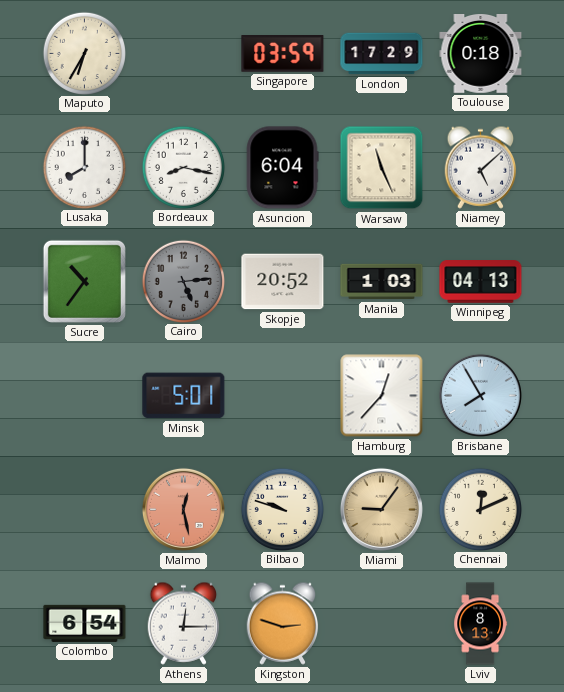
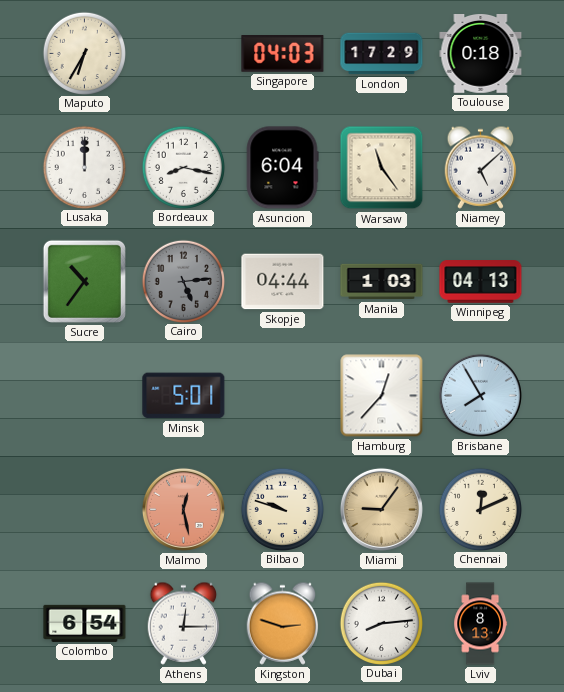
Singapore: 03:59 -> 04:03
Lusaka: 8:00 -> 12:00
Warsaw: 11:26 -> 11:24
Skopje: 20:52 -> 04:44
Dubai: none -> 8:14
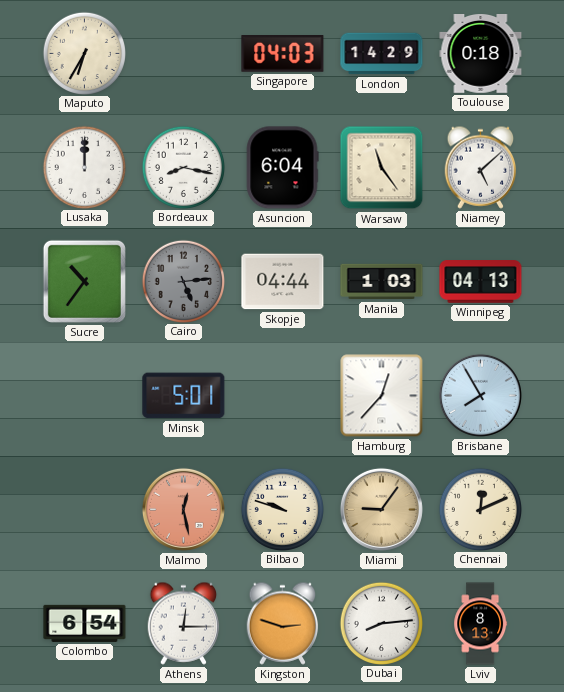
London: 17:29 -> 14:29
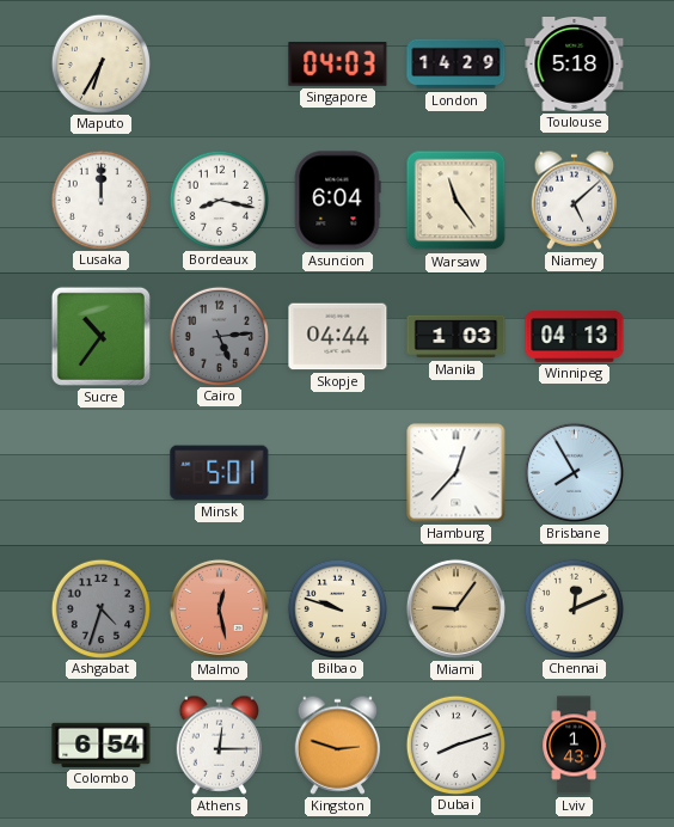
Toulouse: 0:18 -> 5:18
Ashgabat: none -> 4:33
Dubai: 8:14 -> 8:12
Lviv: 8:13 -> 1:43
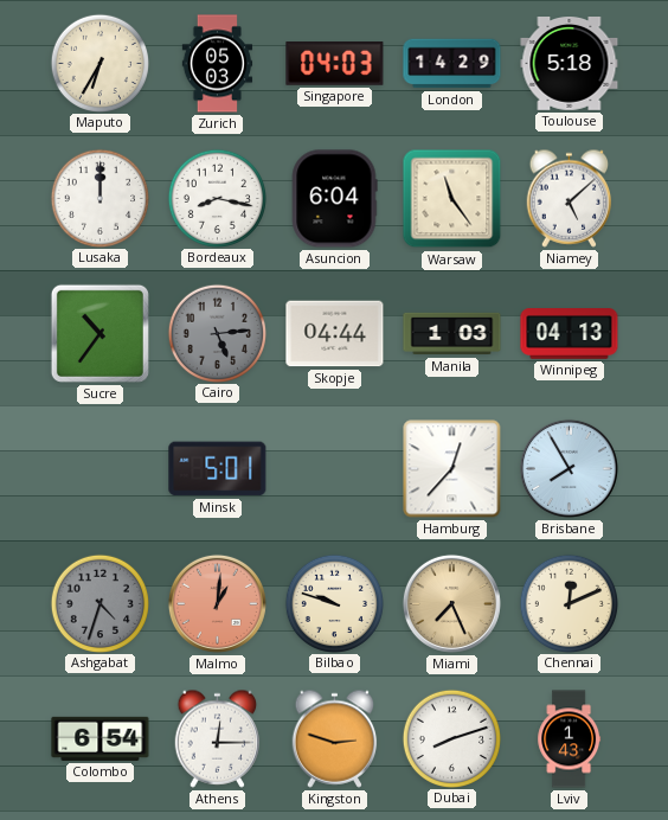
Zurich: none -> 05:03
Malmo: 12:28 -> 1:01
Miami: 9:06 -> 7:26
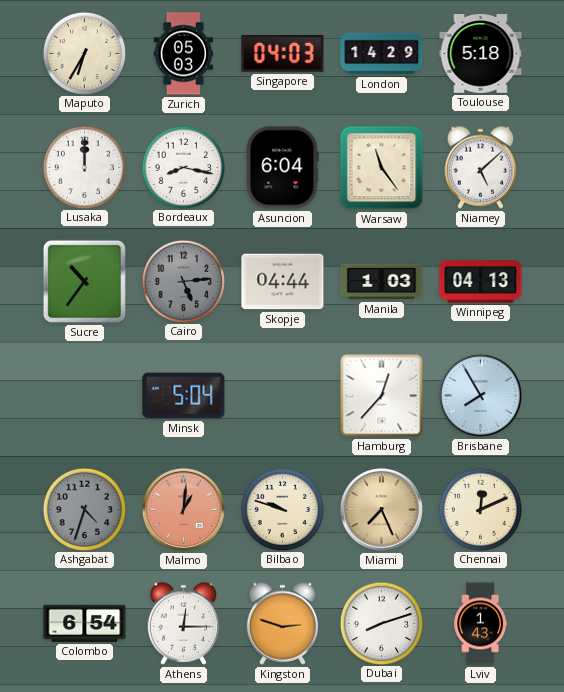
Minsk: 5:01 -> 5:04
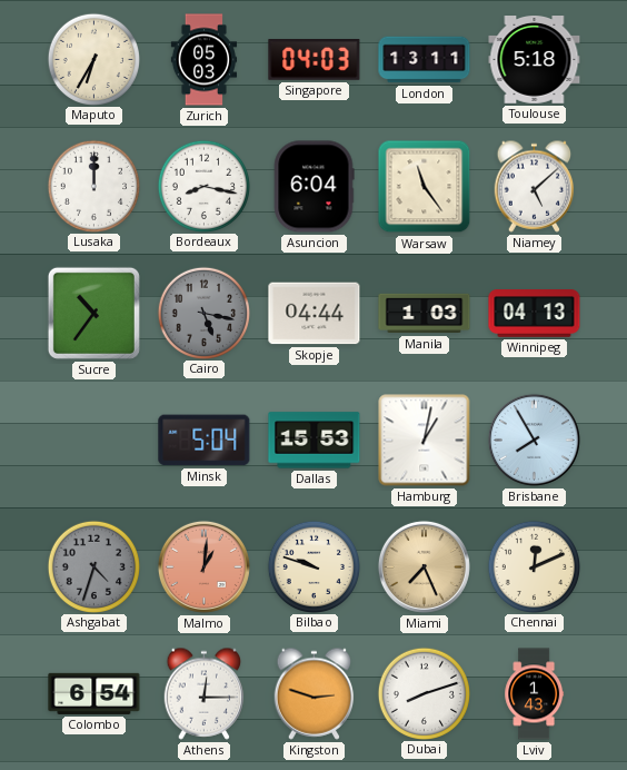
London: 14:29 -> 13:11
Cairo: 5:14 -> 5:17
Dallas: none -> 15:53
Hamburg: 12:37 -> 1:02
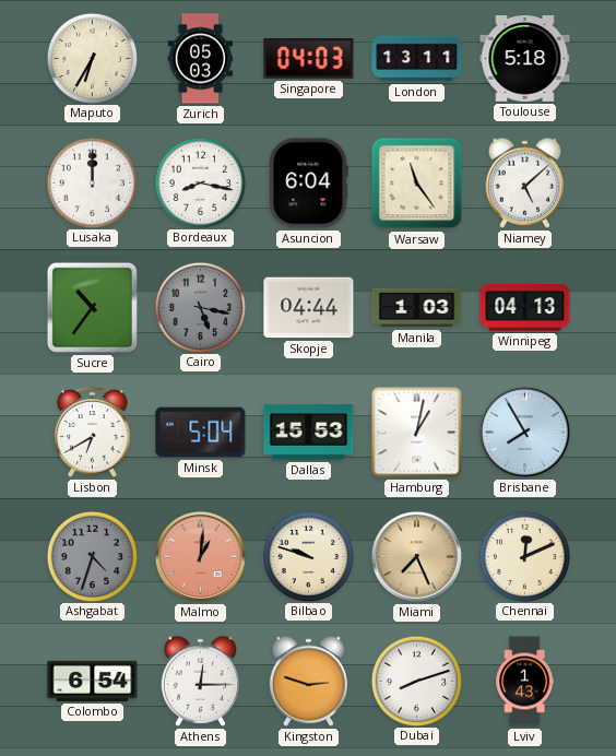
Lisbon: none -> 6:40
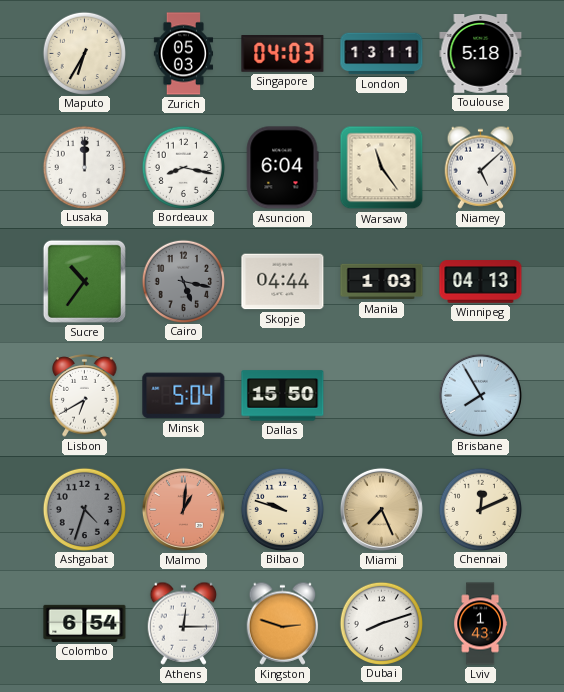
Dallas: 15:53 -> 15:50
Hamburg: 1:02 -> none
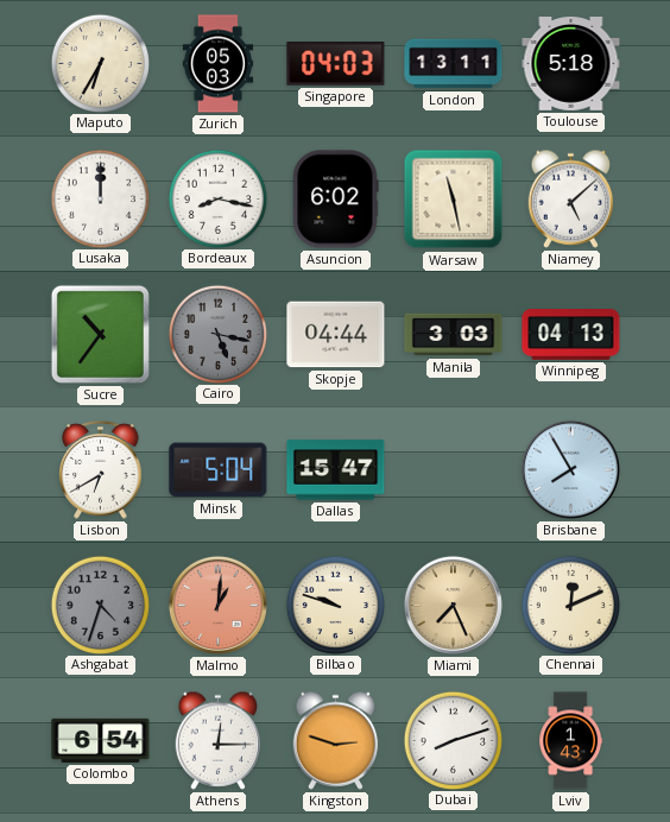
Asuncion: 6:04 -> 6:02
Warsaw: 11:24 -> 11:28
Manila: 1:03 -> 3:03
Dallas: 15:50 -> 15:47
